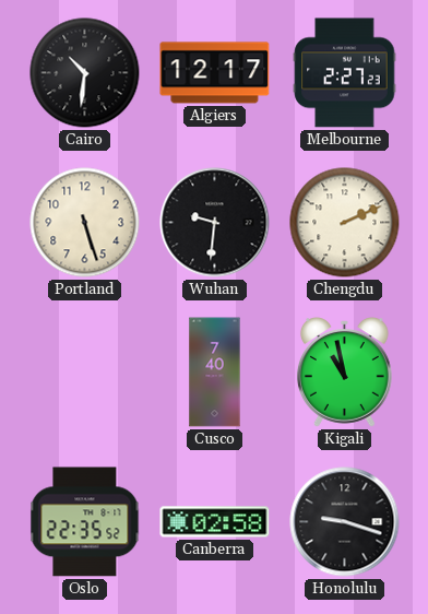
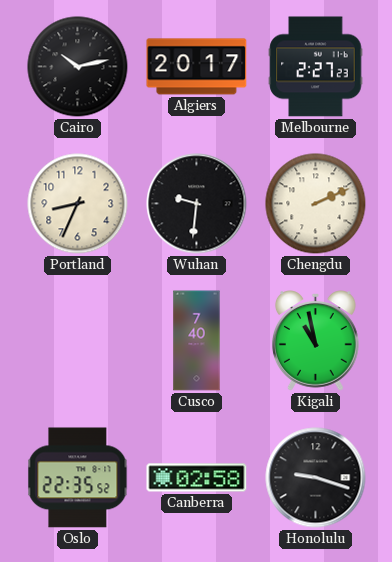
Cairo: 10:31 -> 10:13
Algiers: 12:17 -> 20:17
Portland: 5:27 -> 8:34
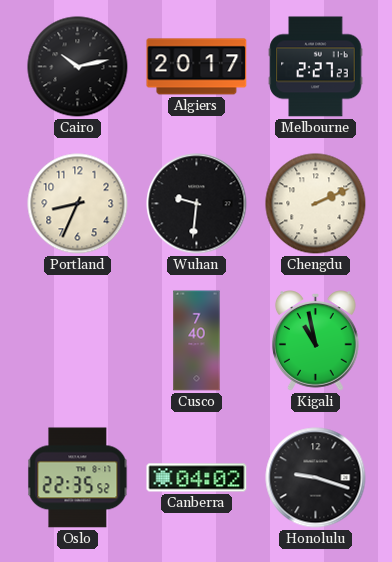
Canberra: 02:58 -> 04:02
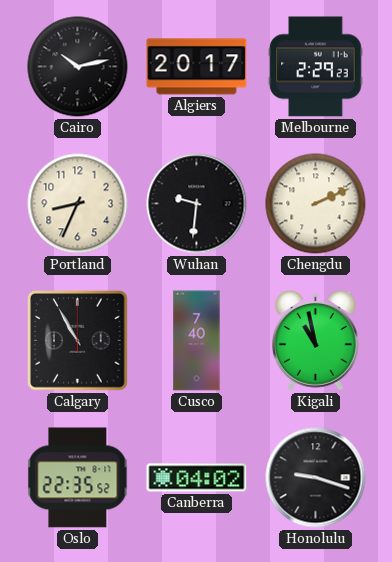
Melbourne: 2:27 -> 2:29
Calgary: none -> 10:55
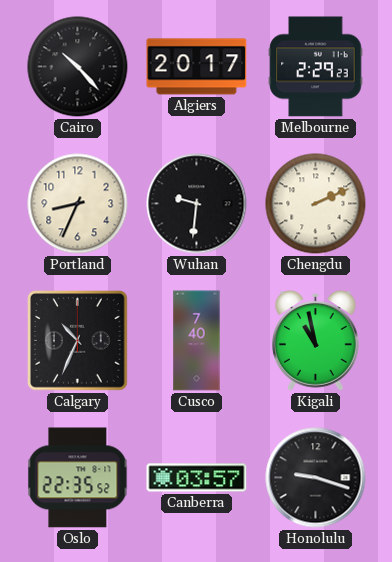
Cairo: 10:13 -> 10:23
Calgary: 10:55 -> 10:34
Canberra: 04:02 -> 03:57
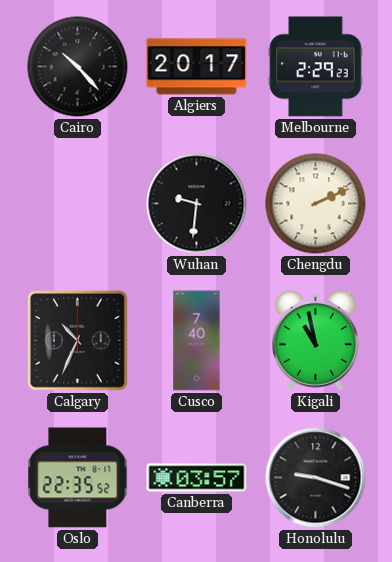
Portland: 8:34 -> none
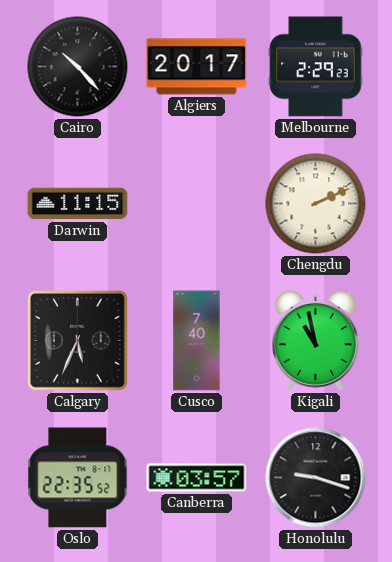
Darwin: none -> 11:15
Wuhan: 9:31 -> none
Calgary: 10:34 -> 5:34
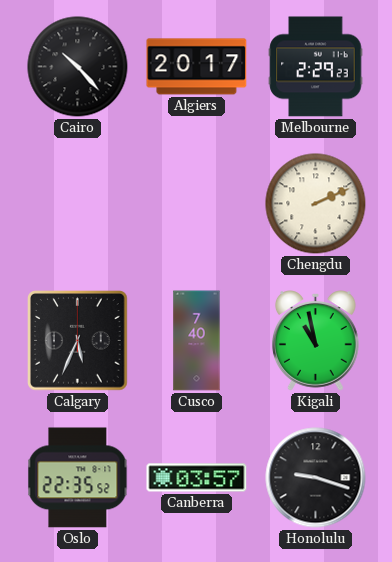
Darwin: 11:15 -> none
